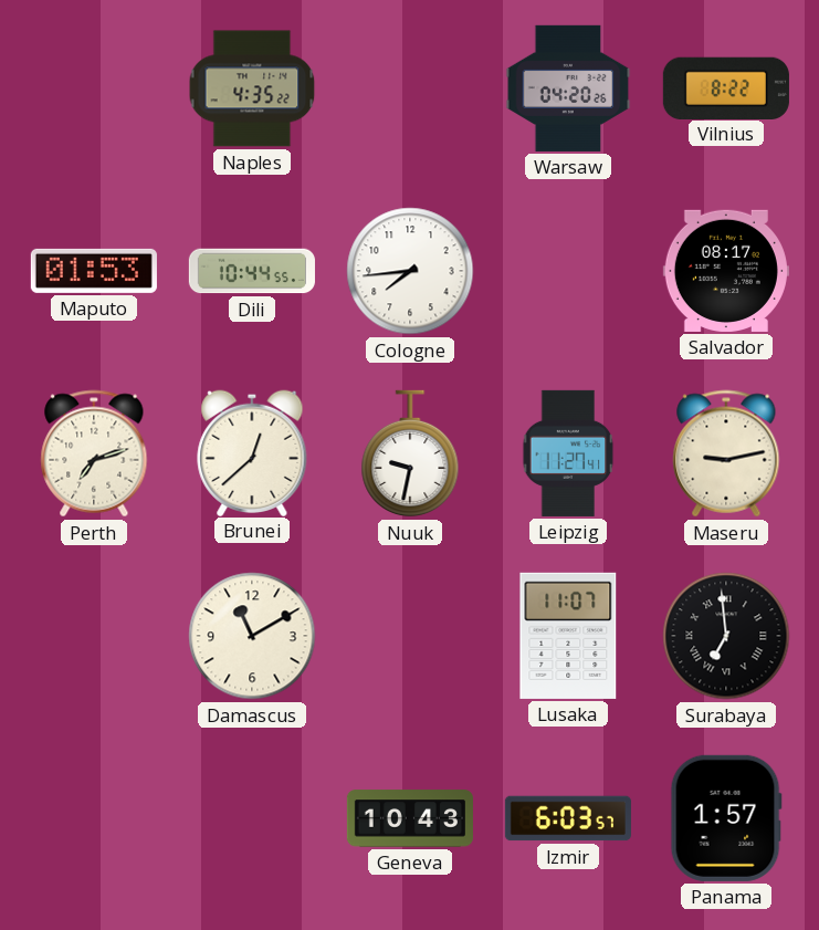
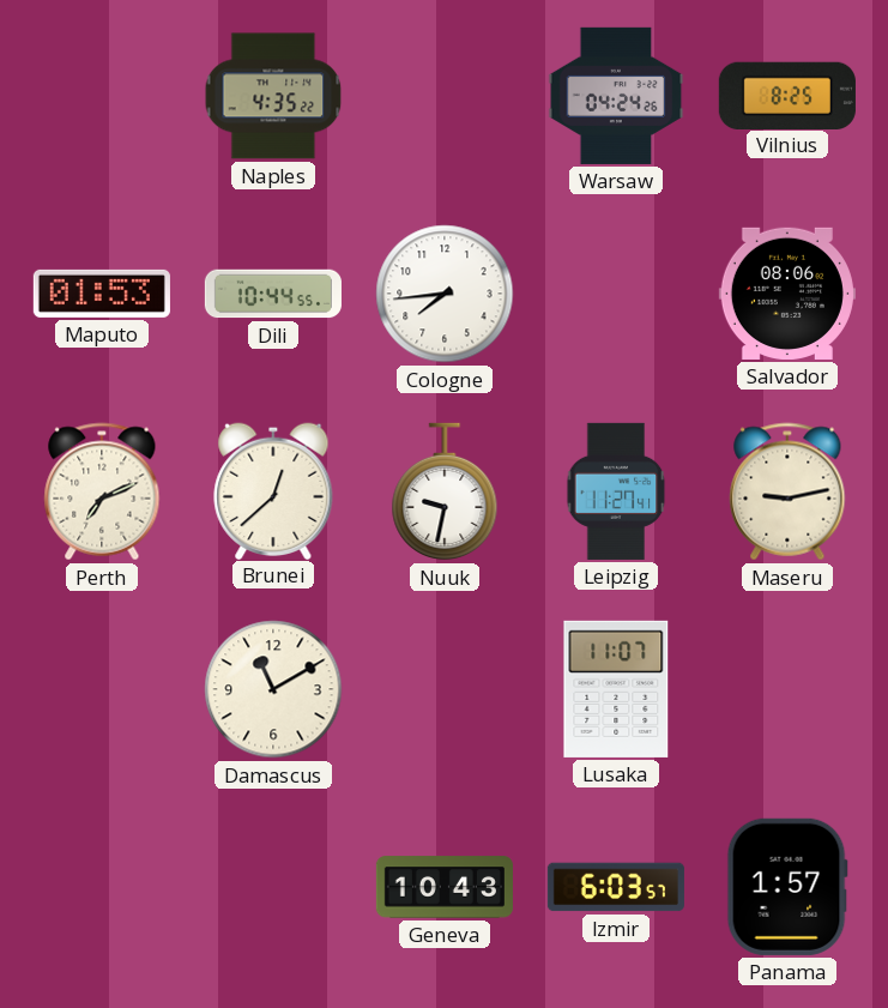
Warsaw: 04:20 -> 04:24
Vilnius: 8:22 -> 8:25
Salvador: 08:17 -> 08:06
Perth: 7:12 -> 7:11
Surabaya: 6:59 -> none
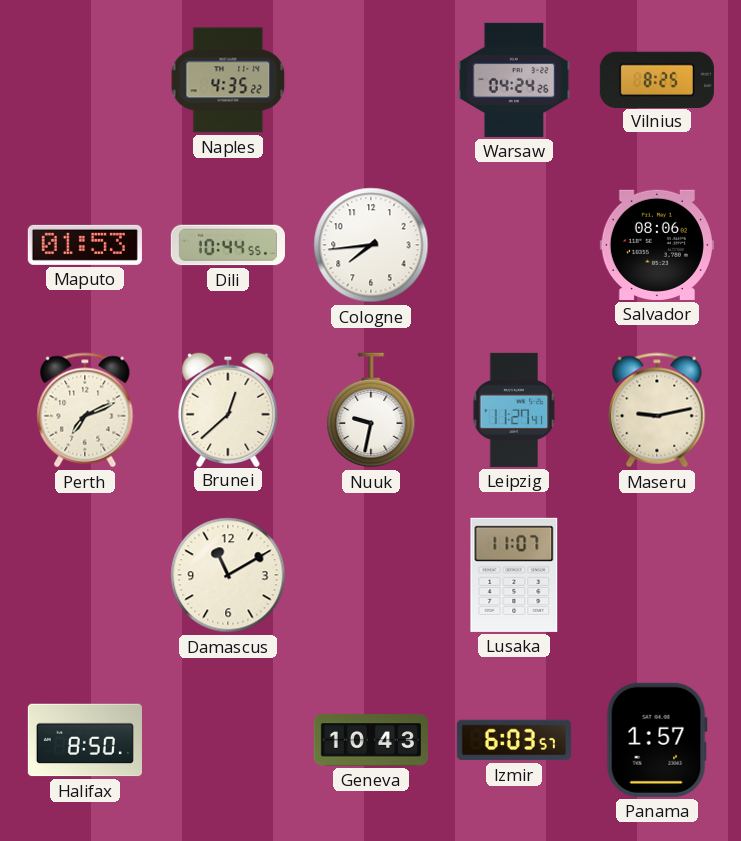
Halifax: none -> 8:50
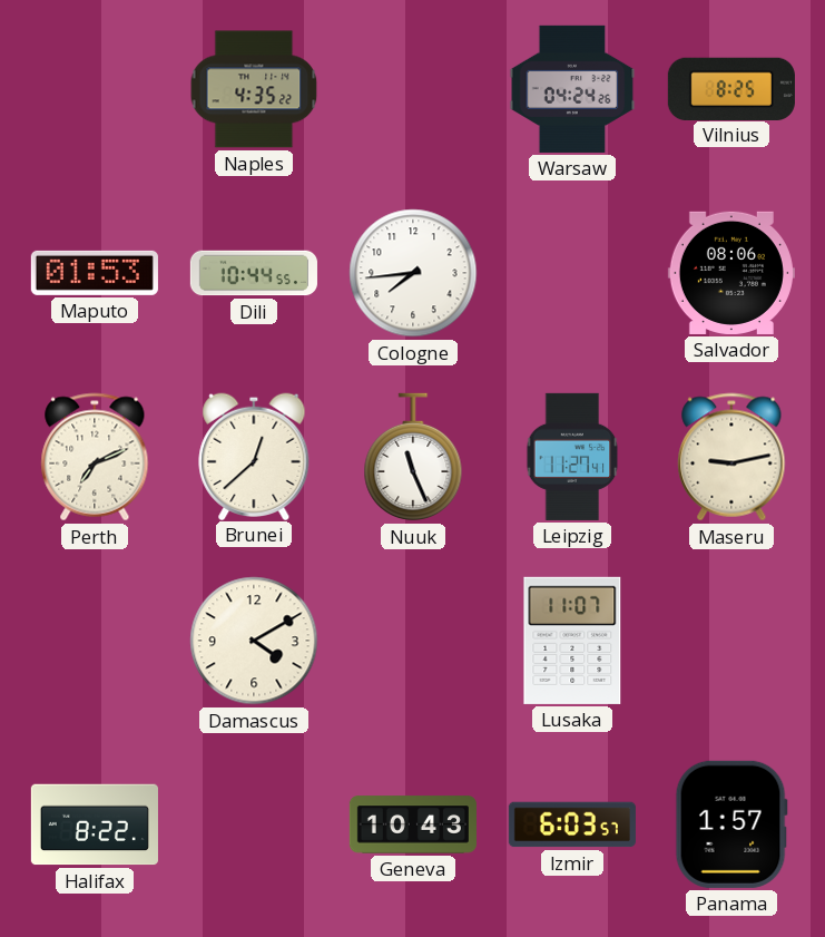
Nuuk: 9:32 -> 11:26
Damascus: 11:10 -> 4:10
Halifax: 8:50 -> 8:22
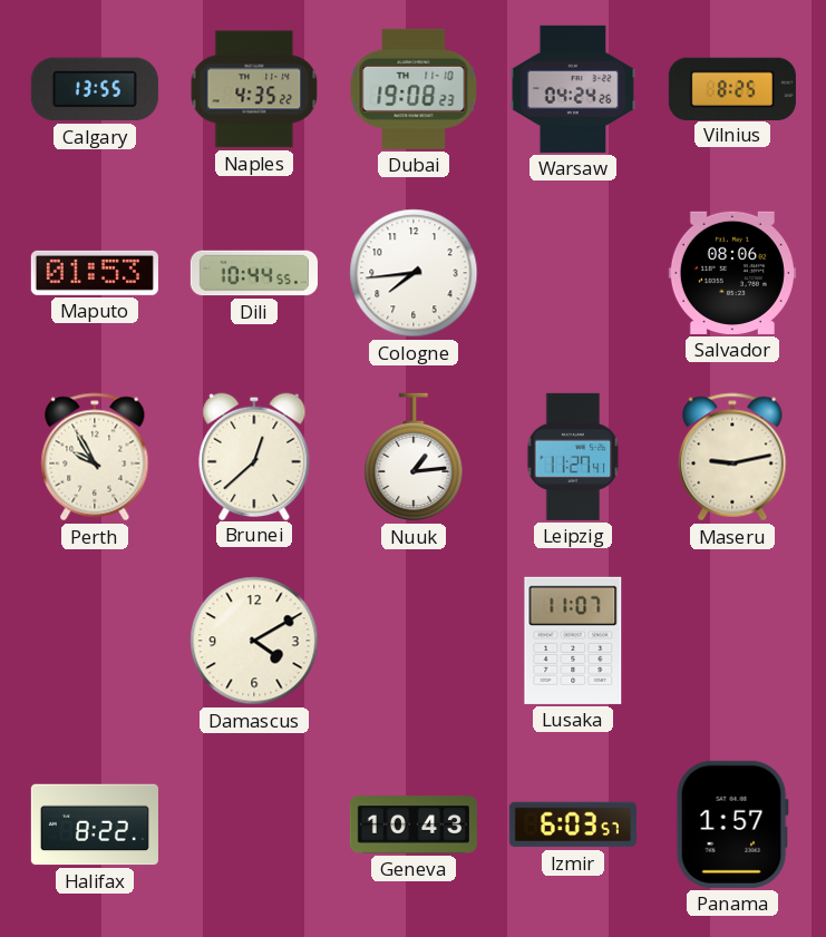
Calgary: none -> 13:55
Dubai: none -> 19:08
Perth: 7:11 -> 9:55
Nuuk: 11:26 -> 1:14
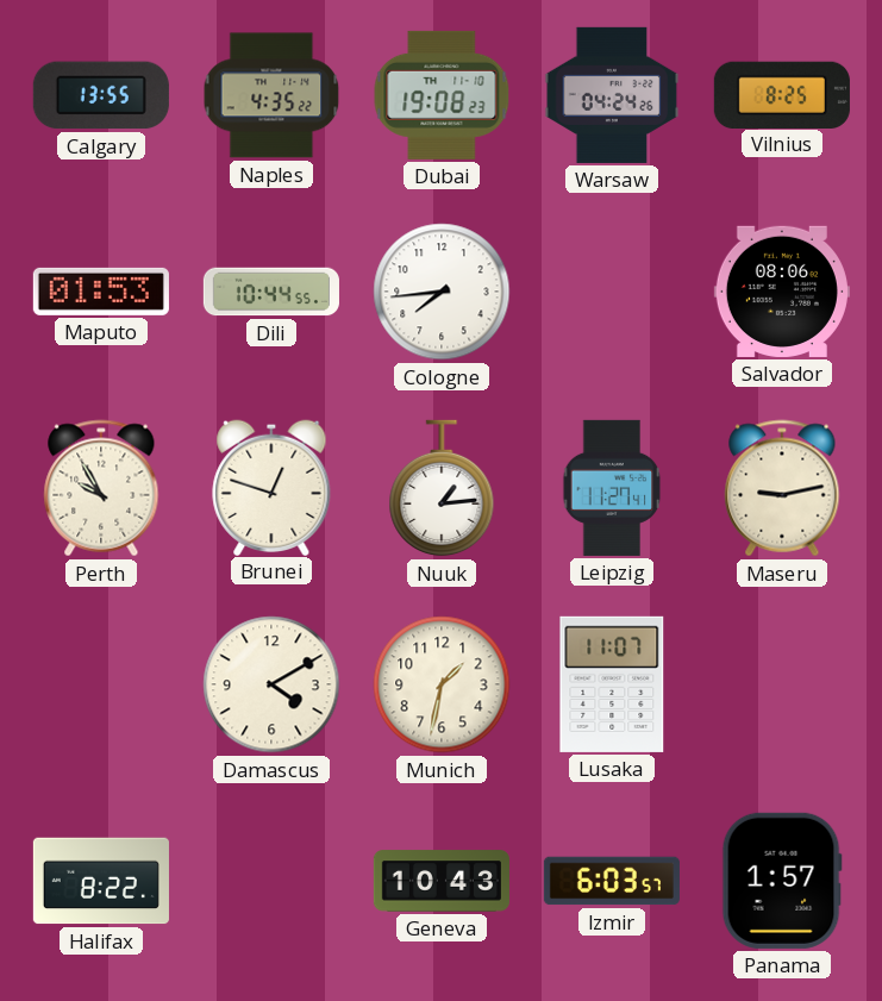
Brunei: 12:38 -> 12:48
Munich: none -> 1:32
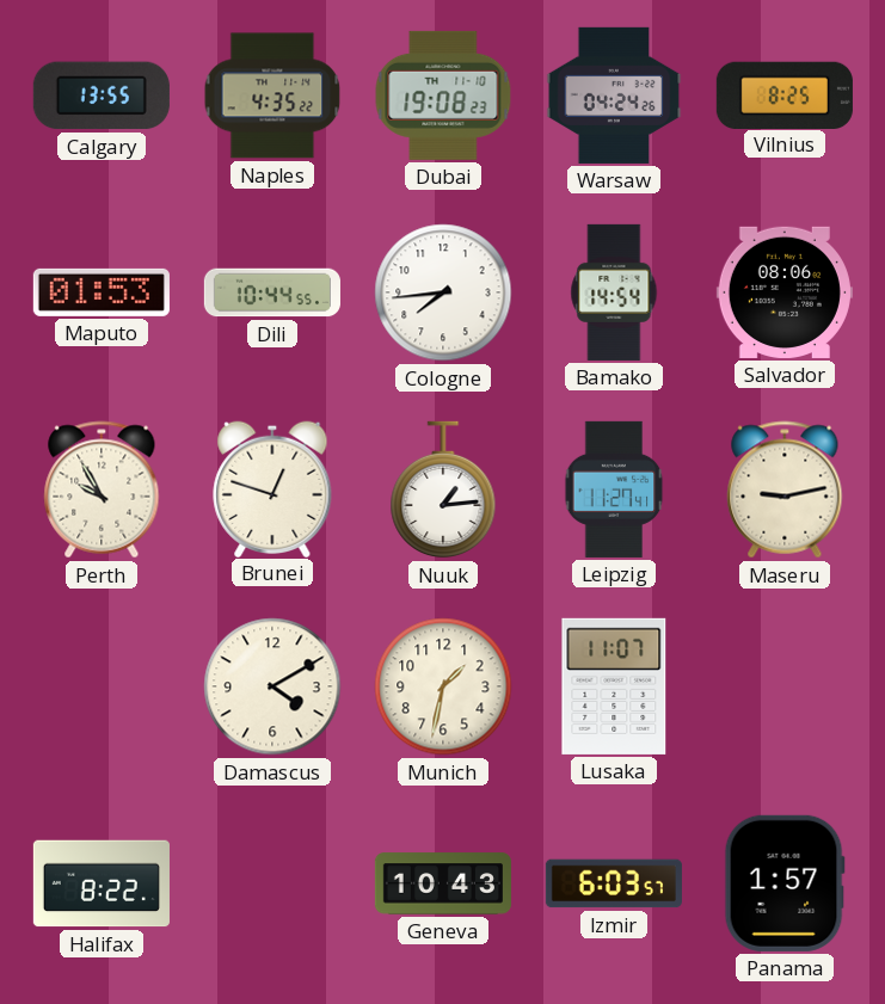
Bamako: none -> 14:54
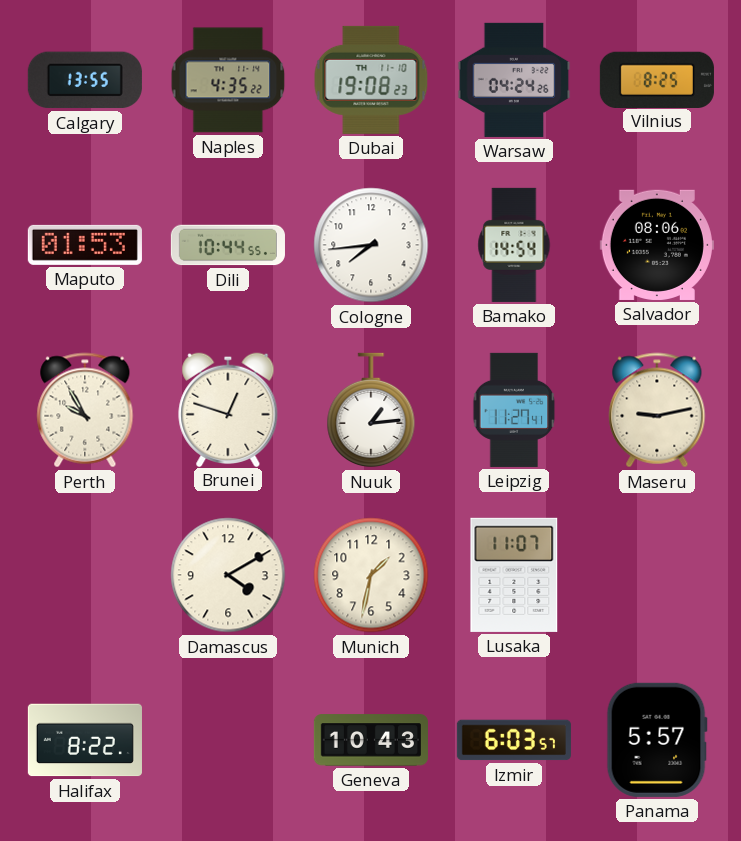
Panama: 1:57 -> 5:57
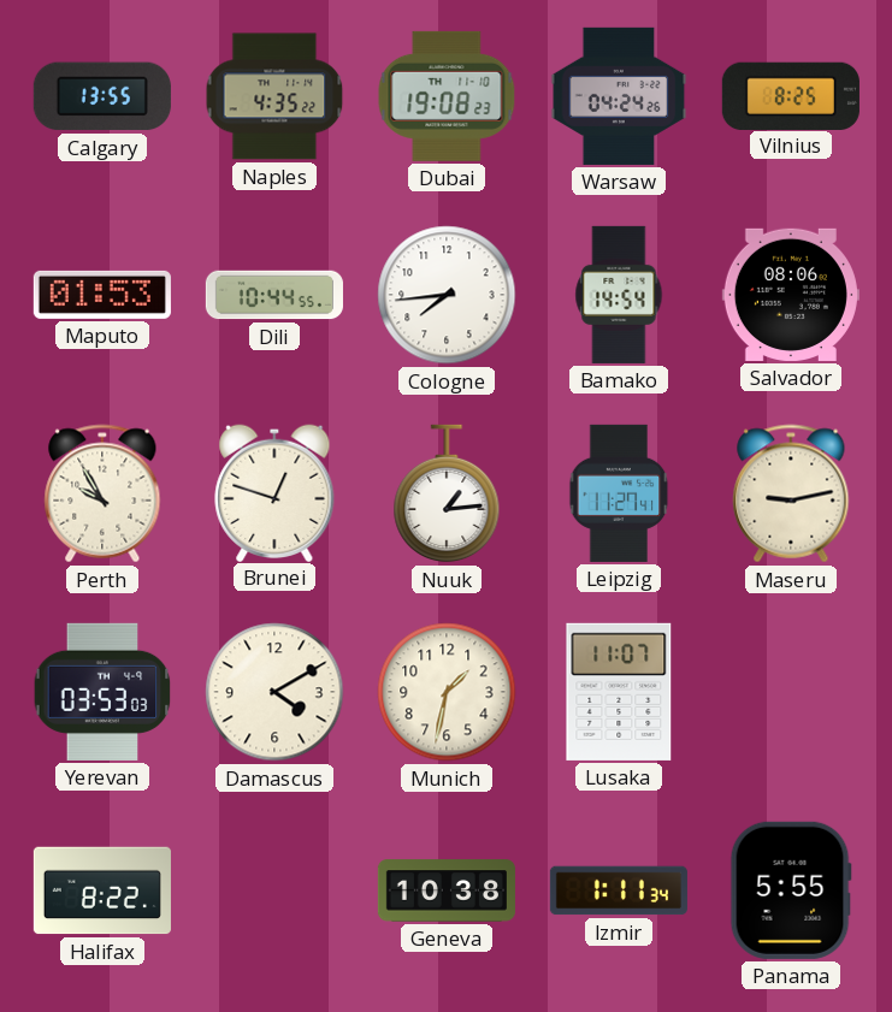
Yerevan: none -> 03:53
Geneva: 10:43 -> 10:38
Izmir: 6:03 -> 1:11
Panama: 5:57 -> 5:55
